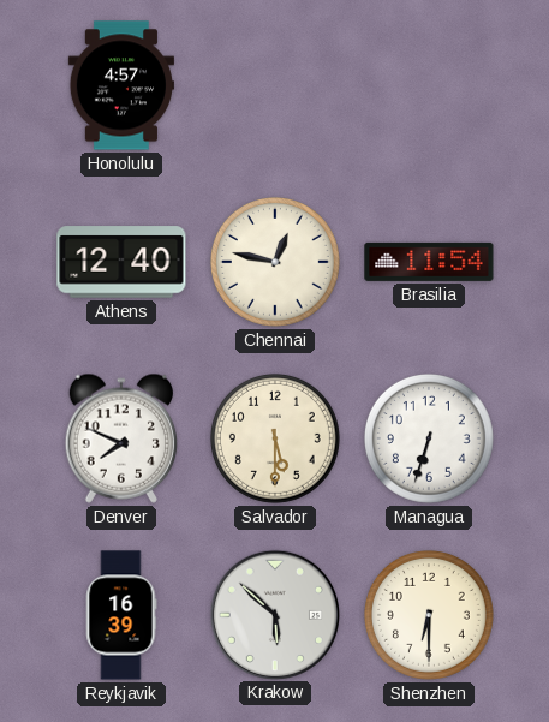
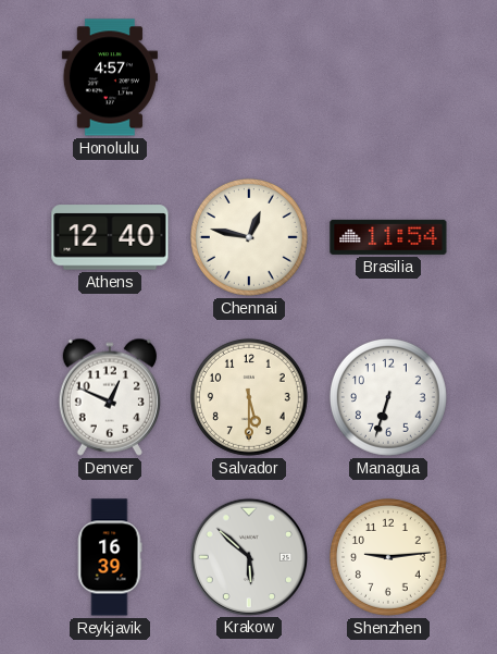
Denver: 7:49 -> 12:49
Shenzhen: 6:30 -> 9:14
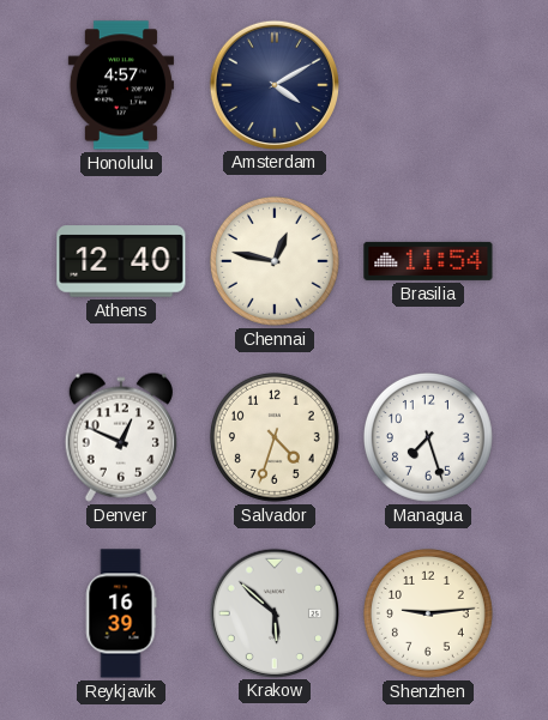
Amsterdam: none -> 4:10
Salvador: 5:30 -> 4:33
Managua: 6:33 -> 7:27
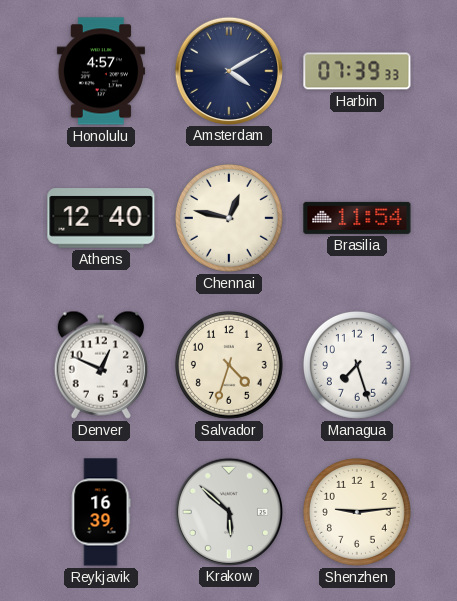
Harbin: none -> 07:39
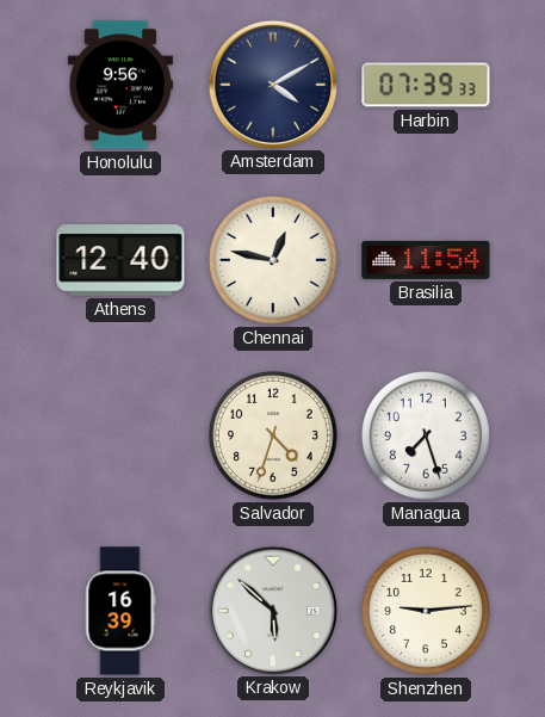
Honolulu: 4:57 -> 9:56
Denver: 12:49 -> none
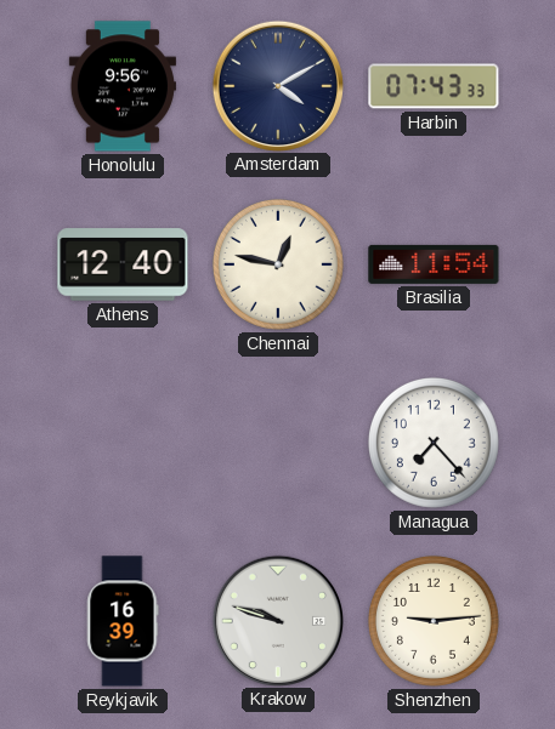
Harbin: 07:39 -> 07:43
Salvador: 4:33 -> none
Managua: 7:27 -> 7:23
Krakow: 5:52 -> 9:48
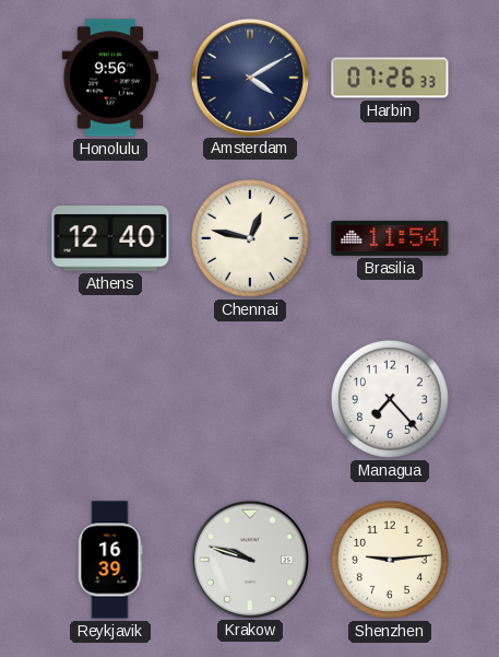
Harbin: 07:43 -> 07:26
